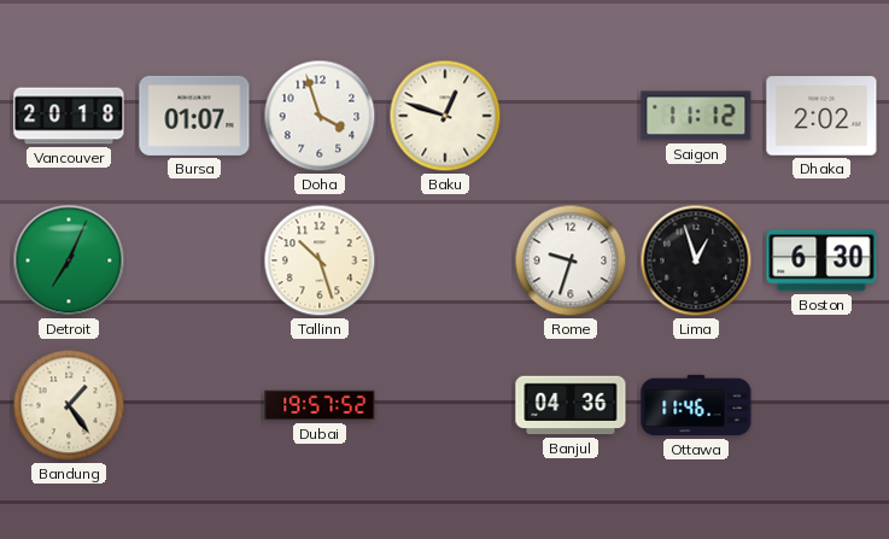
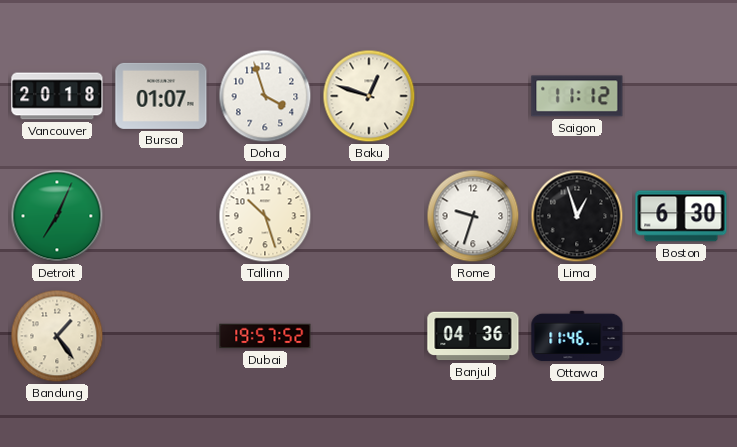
Dhaka: 2:02 -> none
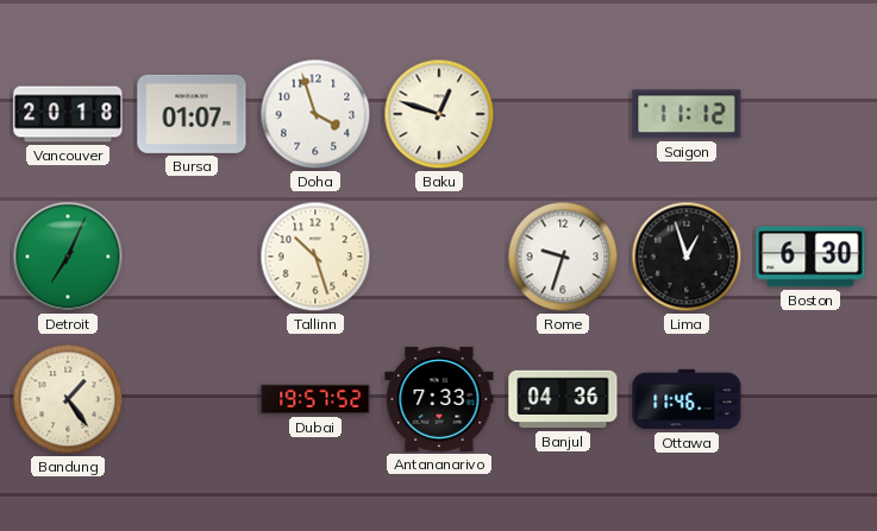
Antananarivo: none -> 7:33
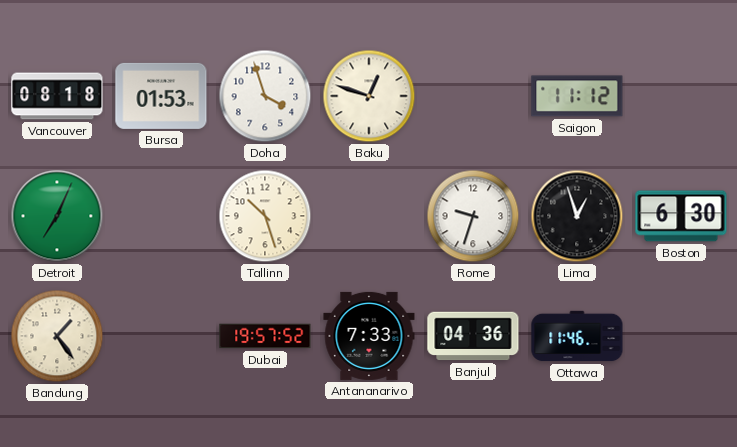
Vancouver: 20:18 -> 08:18
Bursa: 01:07 -> 01:53
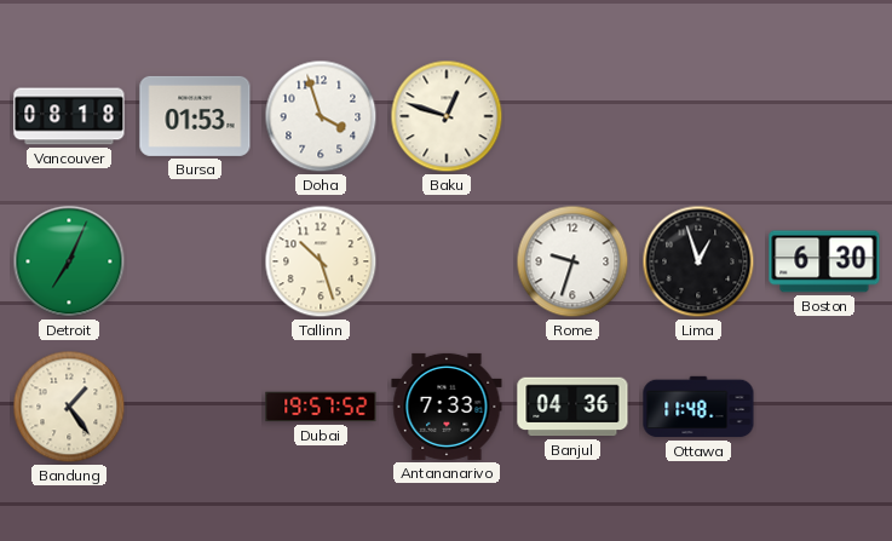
Saigon: 11:12 -> none
Ottawa: 11:46 -> 11:48
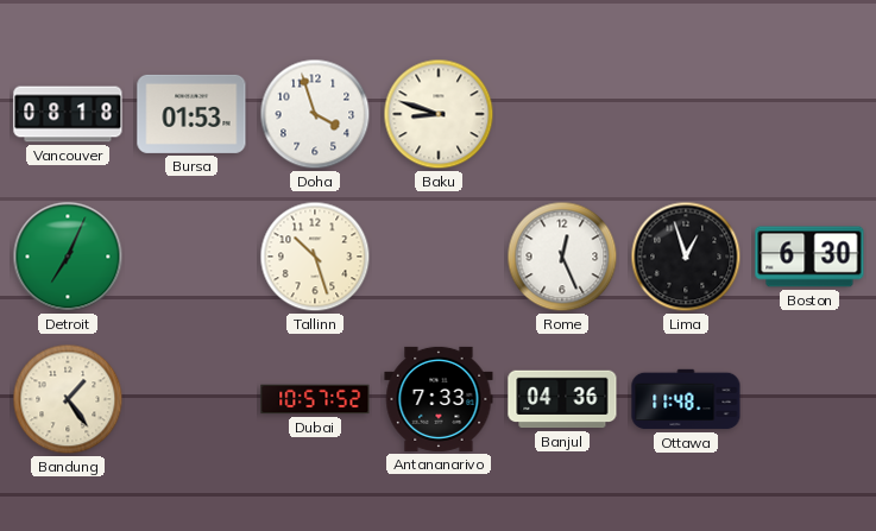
Baku: 12:48 -> 8:48
Rome: 9:33 -> 12:26
Dubai: 19:57 -> 10:57
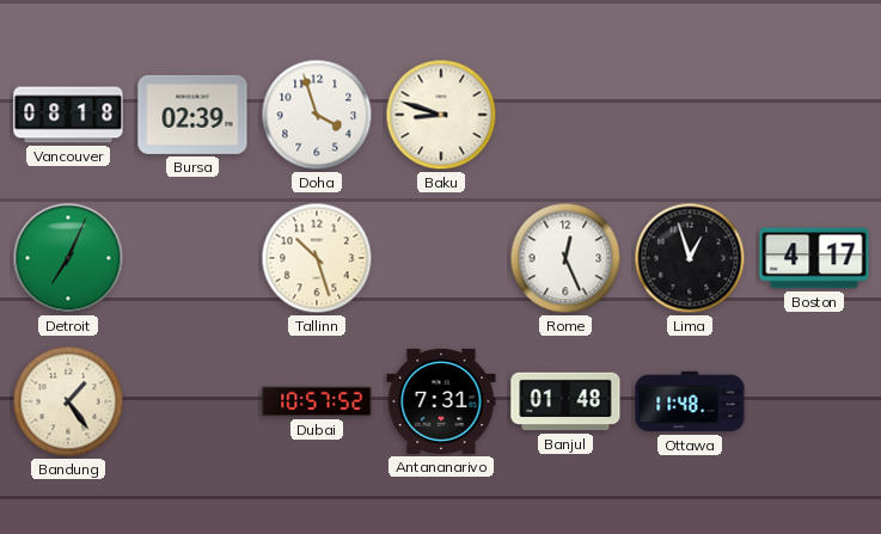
Bursa: 01:53 -> 02:39
Boston: 6:30 -> 4:17
Antananarivo: 7:33 -> 7:31
Banjul: 04:36 -> 01:48
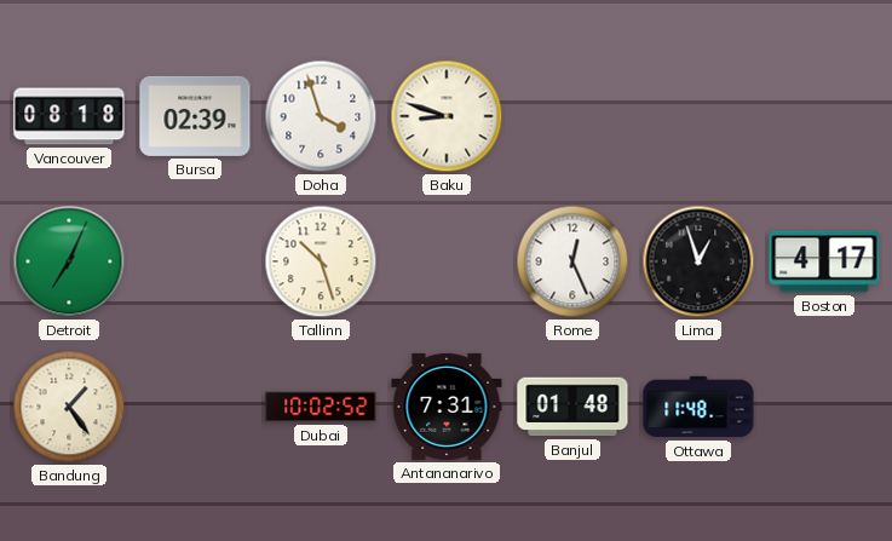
Dubai: 10:57 -> 10:02
